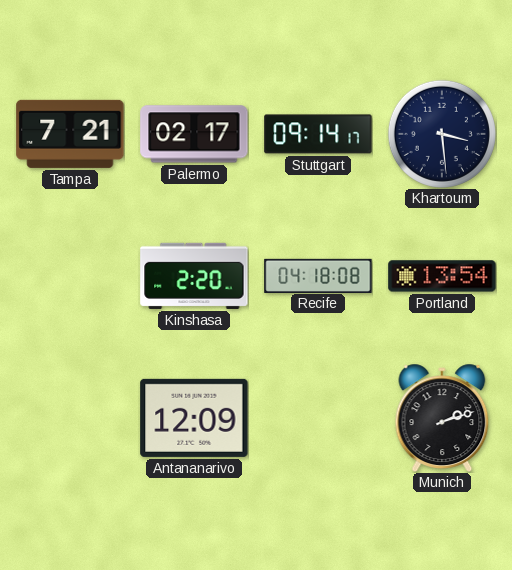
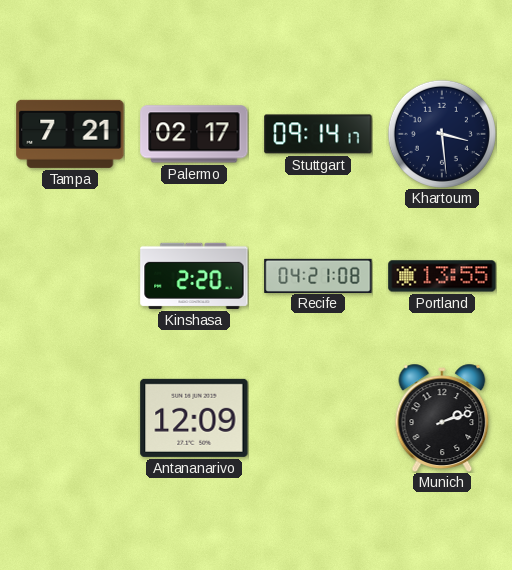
Recife: 04:18 -> 04:21
Portland: 13:54 -> 13:55
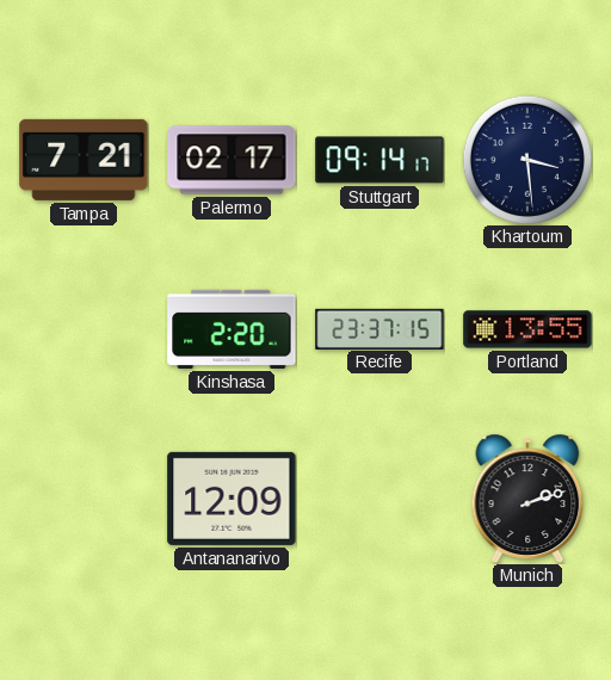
Recife: 04:21 -> 23:37
